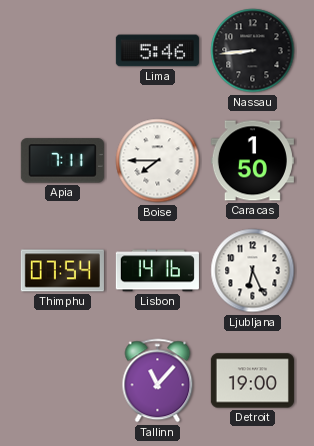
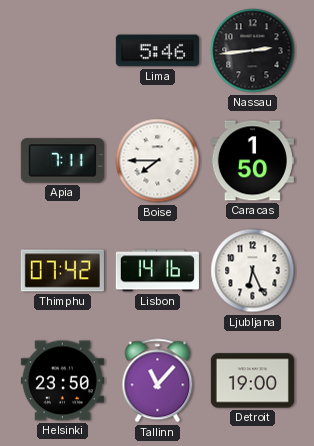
Nassau: 8:44 -> 2:44
Thimphu: 07:54 -> 07:42
Helsinki: none -> 23:50
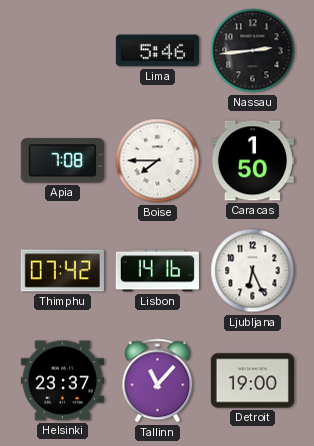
Apia: 7:11 -> 7:08
Helsinki: 23:50 -> 23:37
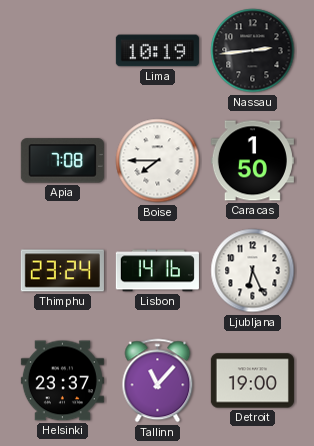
Lima: 5:46 -> 10:19
Thimphu: 07:42 -> 23:24
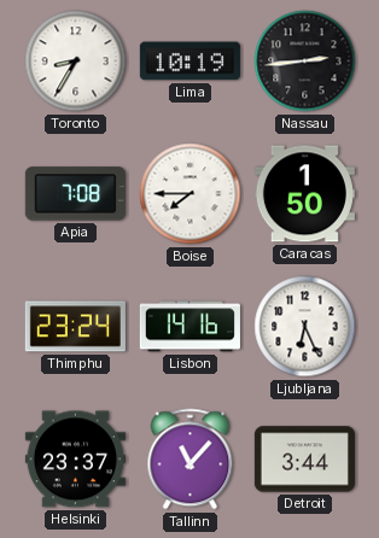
Toronto: none -> 8:35
Detroit: 19:00 -> 3:44
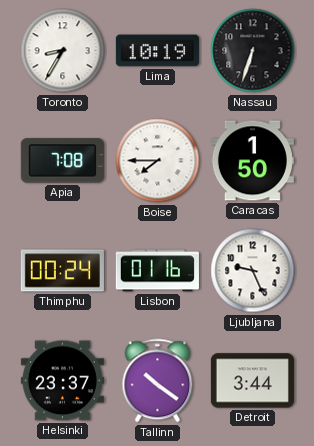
Nassau: 2:44 -> 6:33
Thimphu: 23:24 -> 00:24
Lisbon: 14:16 -> 01:16
Ljubljana: 6:26 -> 9:26
Tallinn: 11:07 -> 10:21
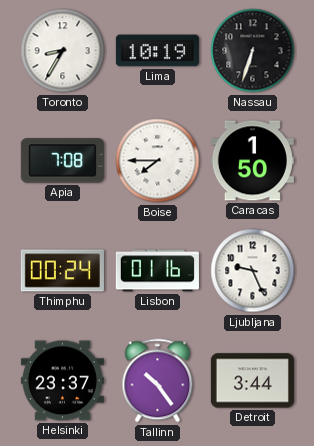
Tallinn: 10:21 -> 10:24
